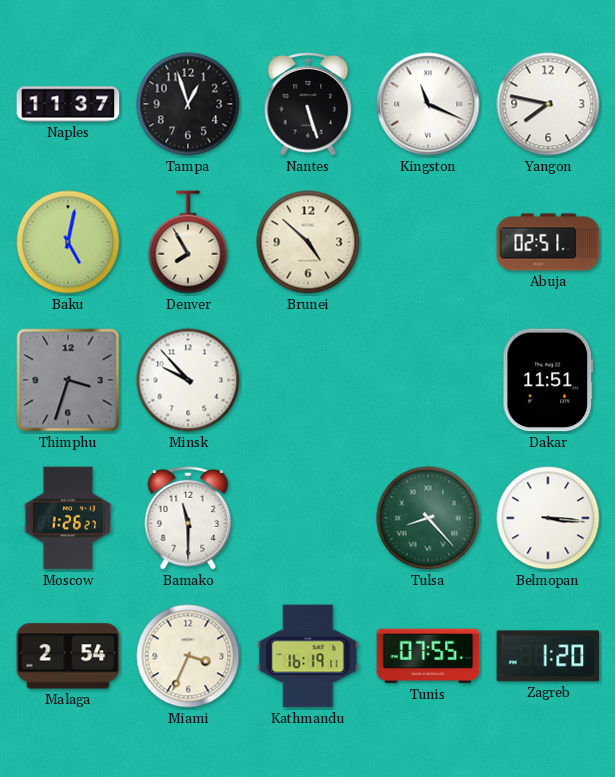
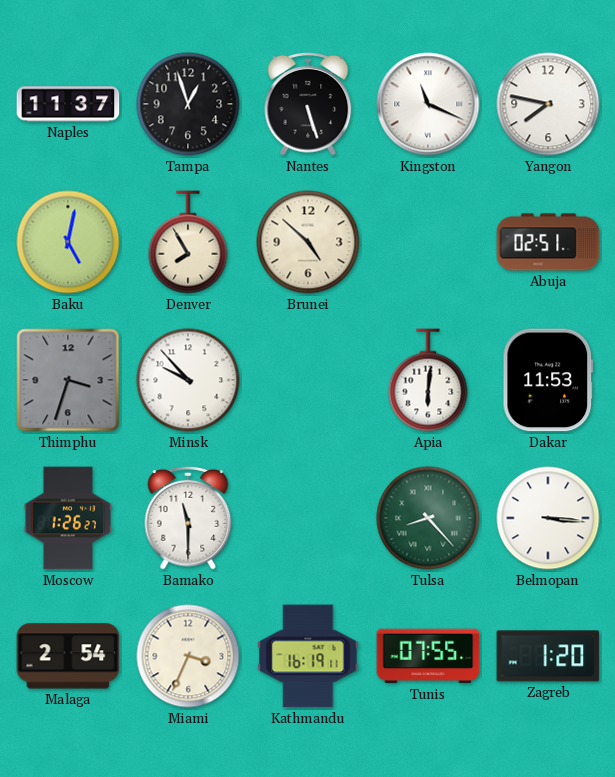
Apia: none -> 6:01
Dakar: 11:51 -> 11:53
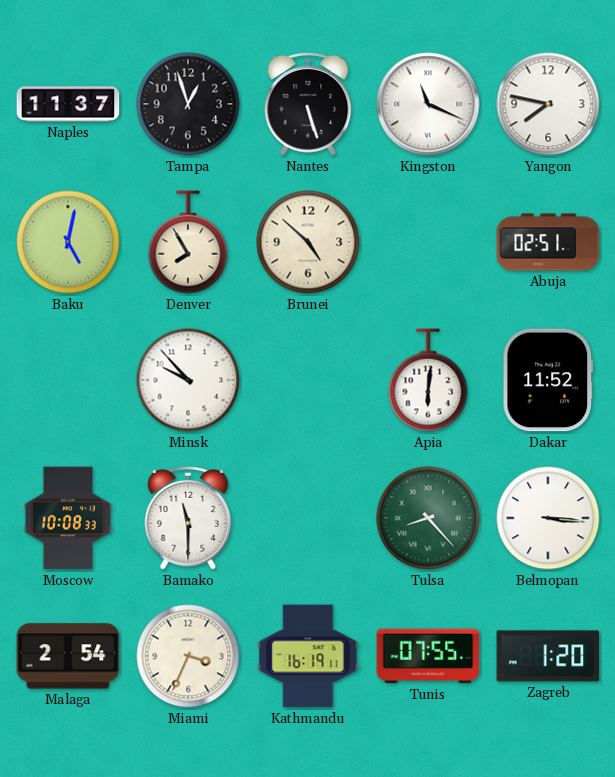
Thimphu: 3:33 -> none
Dakar: 11:53 -> 11:52
Moscow: 1:26 -> 10:08
